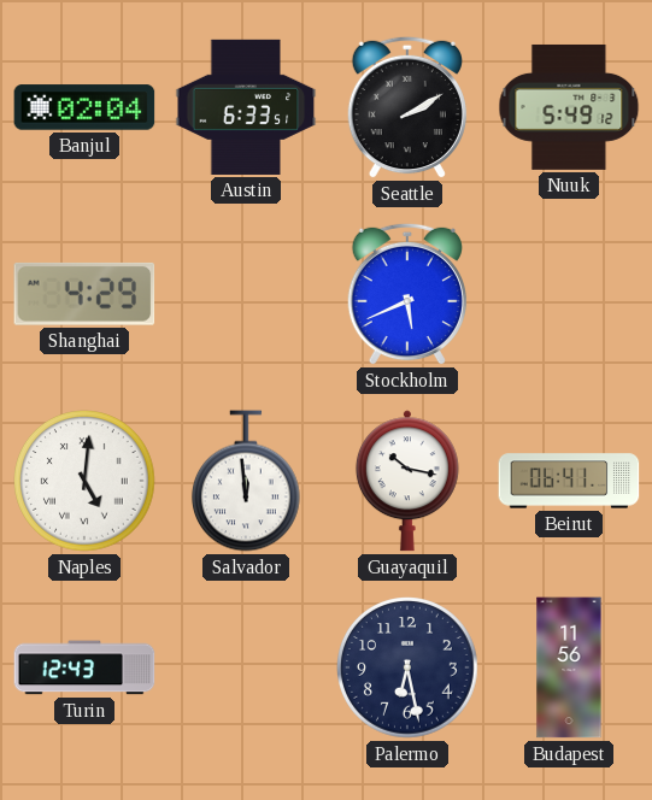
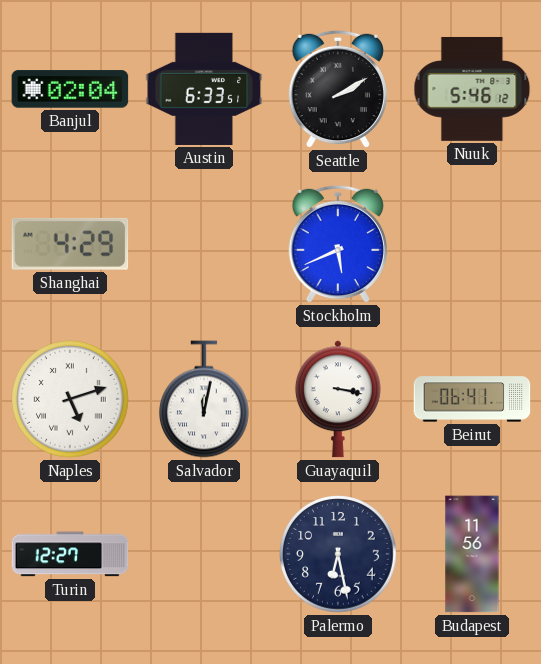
Nuuk: 5:49 -> 5:46
Naples: 5:01 -> 5:12
Salvador: 11:59 -> 12:02
Guayaquil: 10:17 -> 3:17
Turin: 12:43 -> 12:27
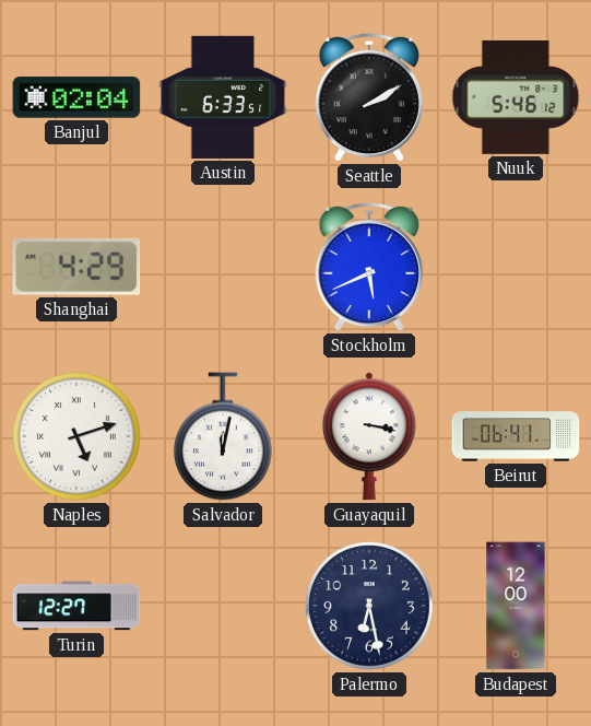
Budapest: 11:56 -> 12:00
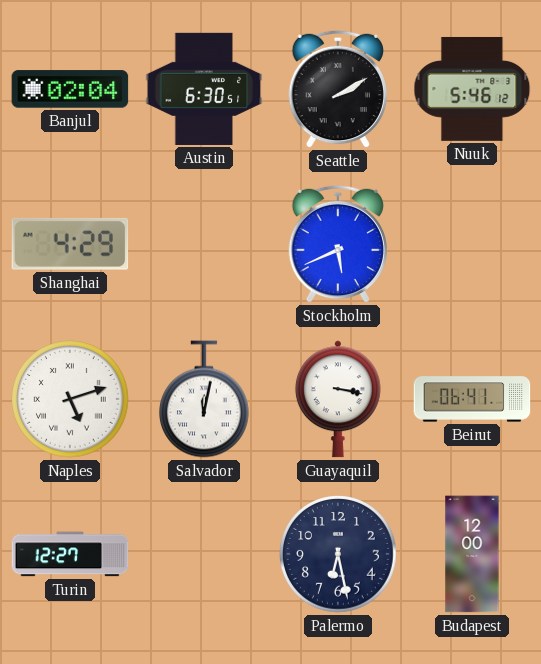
Austin: 6:33 -> 6:30
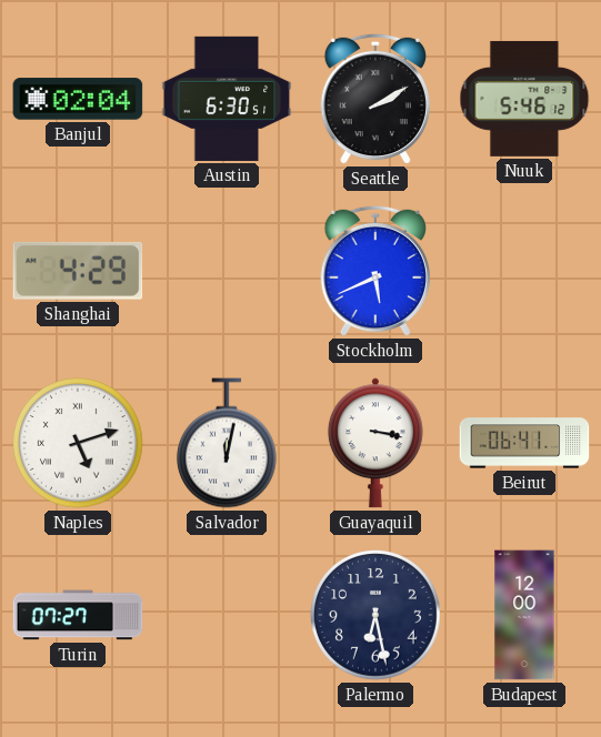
Turin: 12:27 -> 07:27
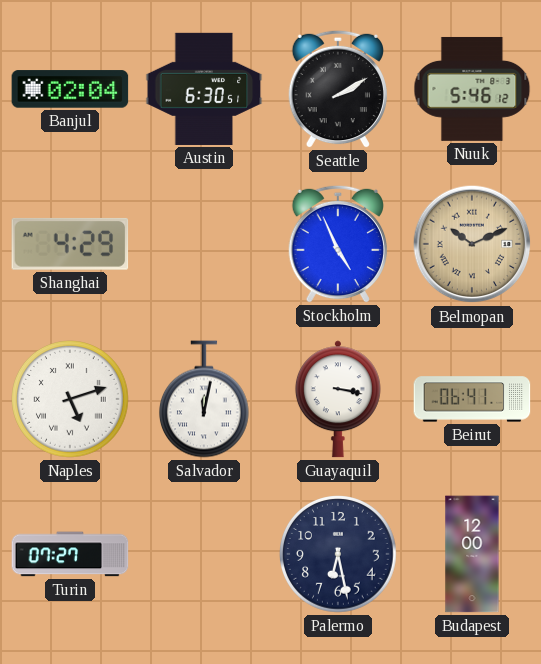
Stockholm: 5:41 -> 4:56
Belmopan: none -> 10:11
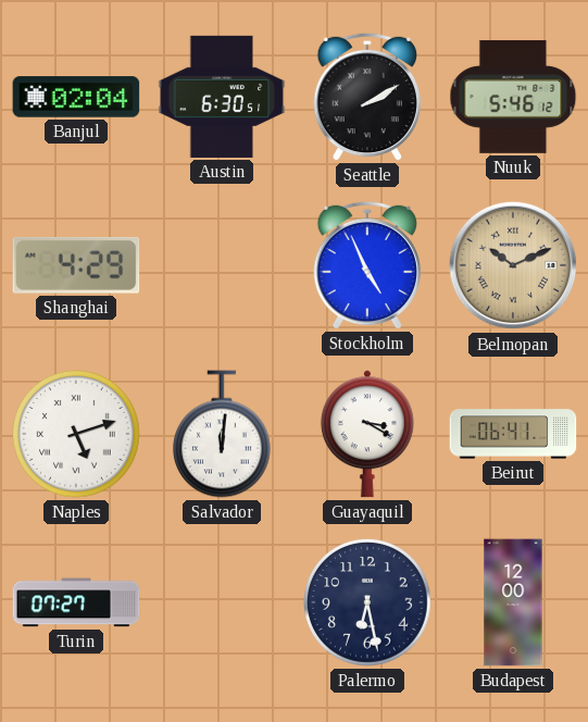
Salvador: 12:02 -> 12:01
Guayaquil: 3:17 -> 3:20
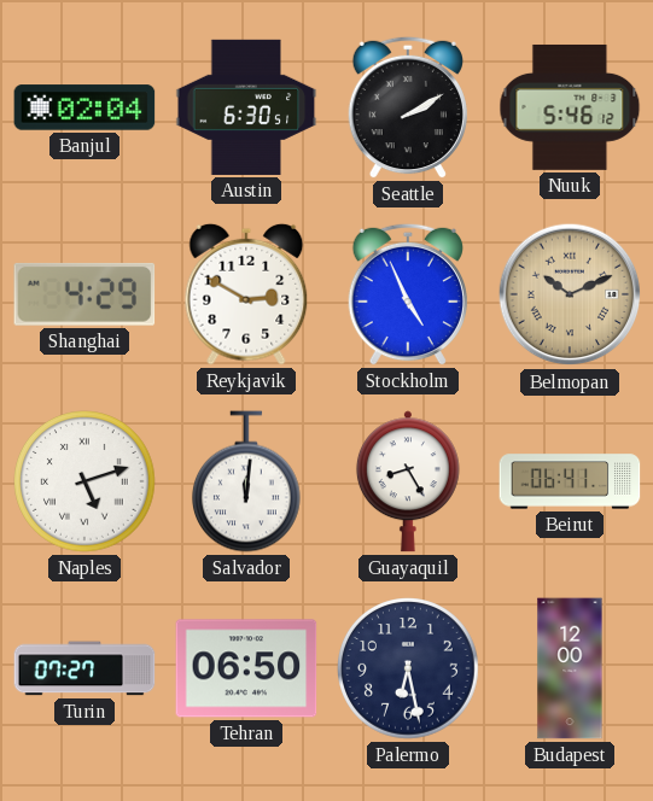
Reykjavik: none -> 2:50
Guayaquil: 3:20 -> 8:25
Tehran: none -> 06:50
